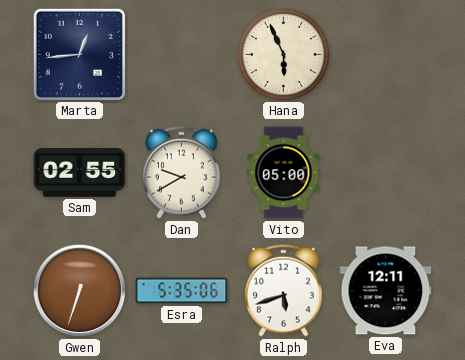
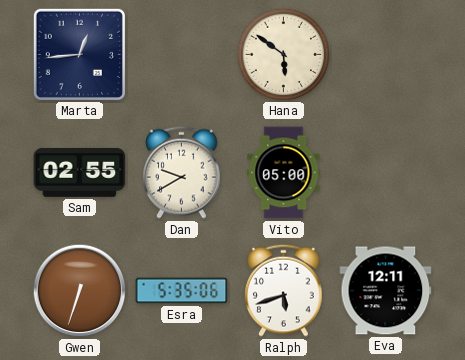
Hana: 5:56 -> 5:51
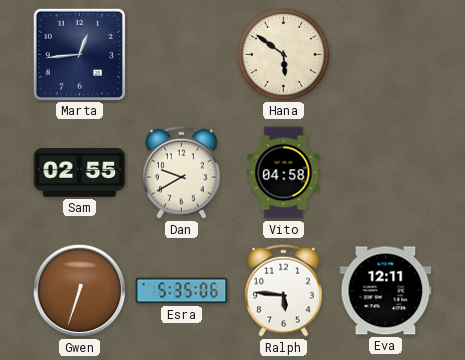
Vito: 05:00 -> 04:58
Ralph: 5:42 -> 5:46
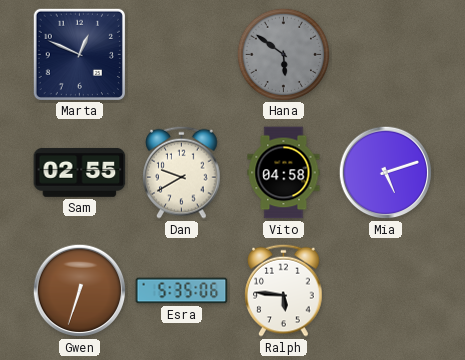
Marta: 12:44 -> 12:49
Hana dial: cream -> grey
Mia: none -> 5:12
Eva: 12:11 -> none
